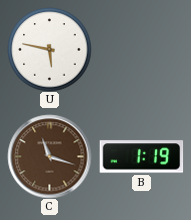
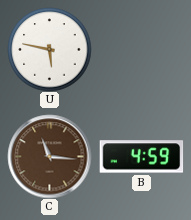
C: 11:18 -> 11:16
B: 1:19 -> 4:59
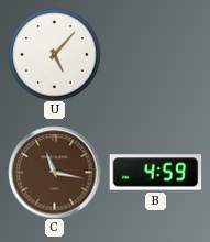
U: 5:47 -> 5:07
C: 11:16 -> 11:17
